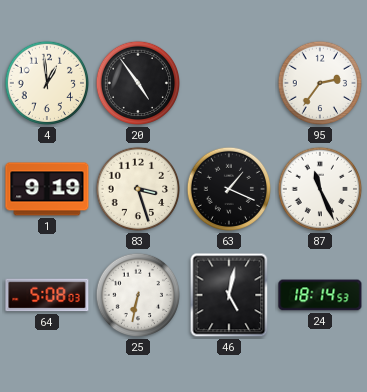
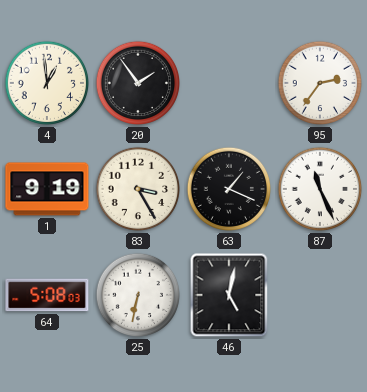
20: 4:54 -> 1:54
83: 3:27 -> 3:25
24: 18:14 -> none
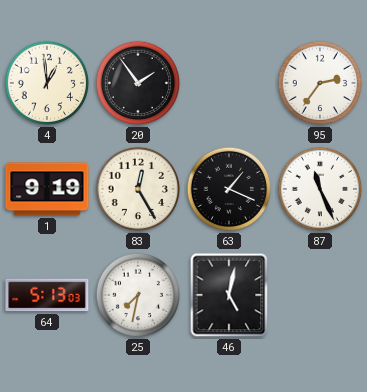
83: 3:25 -> 12:25
64: 5:08 -> 5:13
25: 6:32 -> 7:32
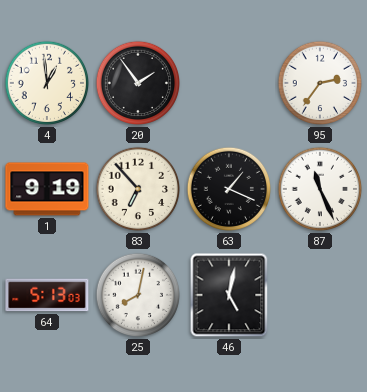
83: 12:25 -> 6:53
25: 7:32 -> 8:02
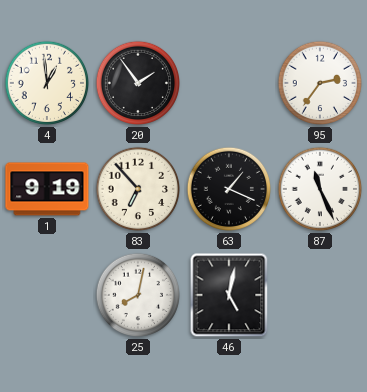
64: 5:13 -> none
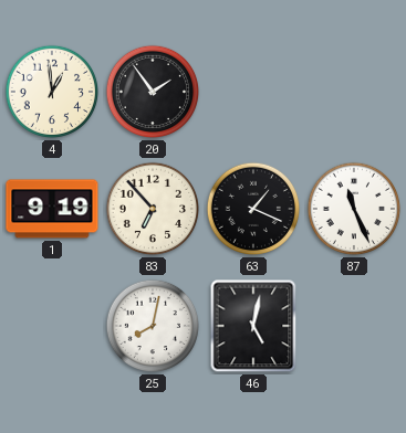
95: 2:36 -> none
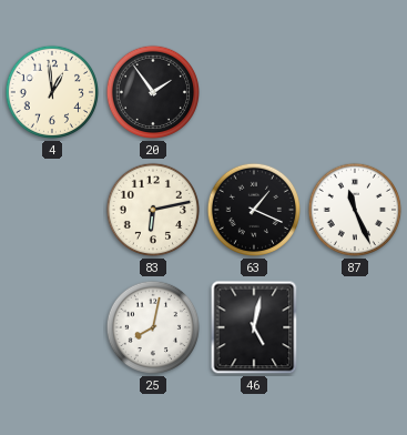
1: 9:19 -> none
83: 6:53 -> 6:13
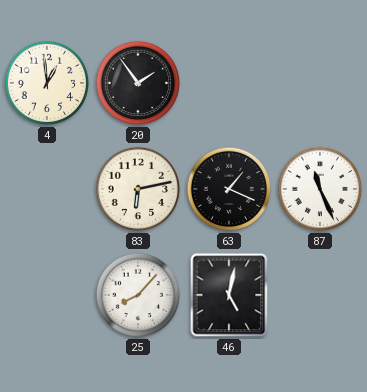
25: 8:02 -> 8:07
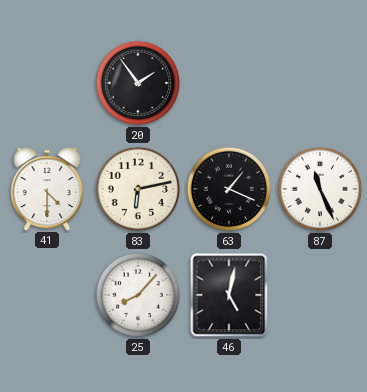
4: 12:59 -> none
41: none -> 4:30
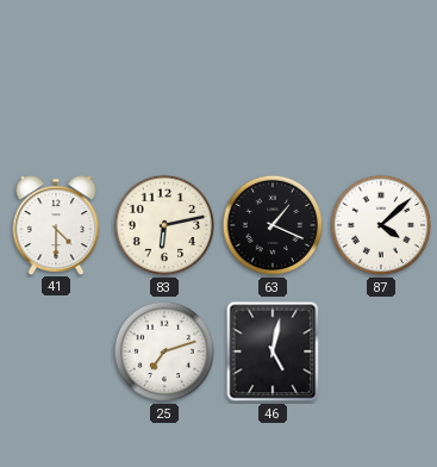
20: 1:54 -> none
87: 11:26 -> 4:08
25: 8:07 -> 7:12
